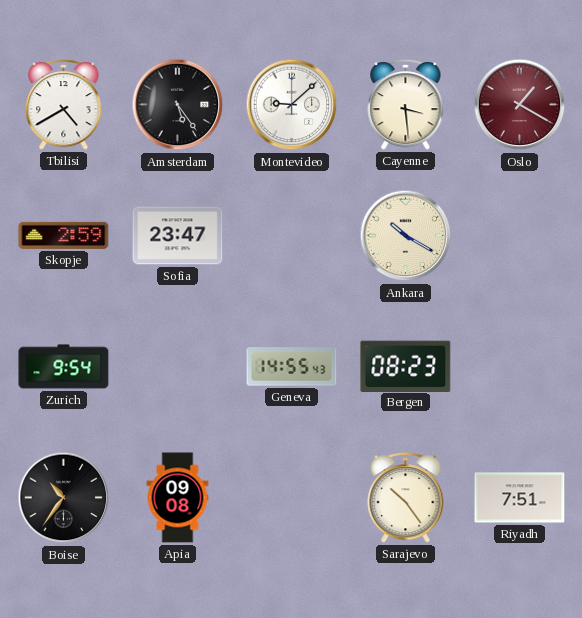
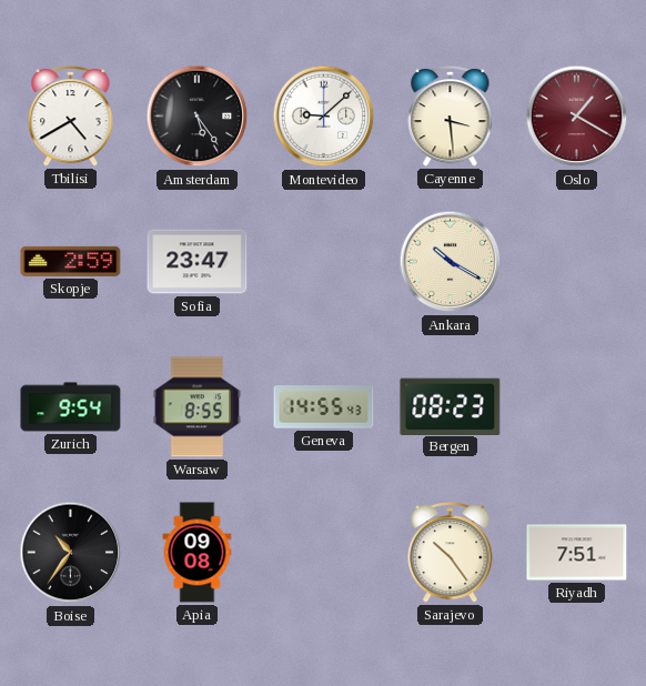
Warsaw: none -> 8:55
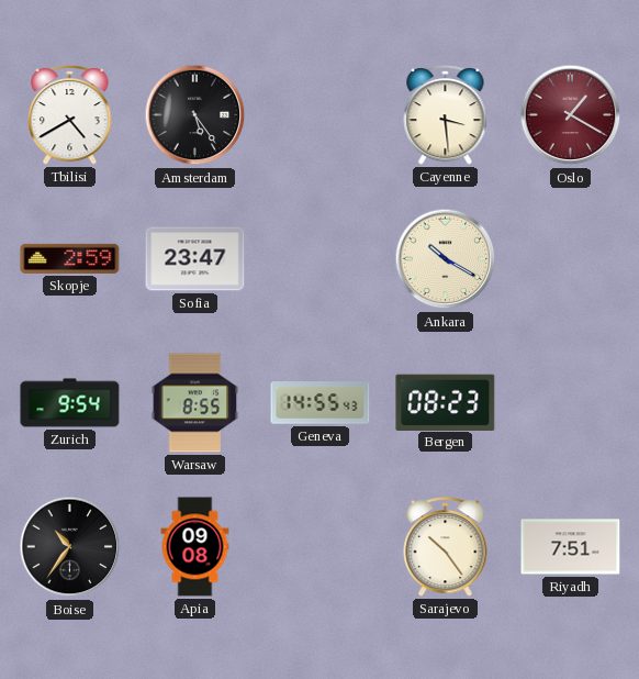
Montevideo: 9:08 -> none
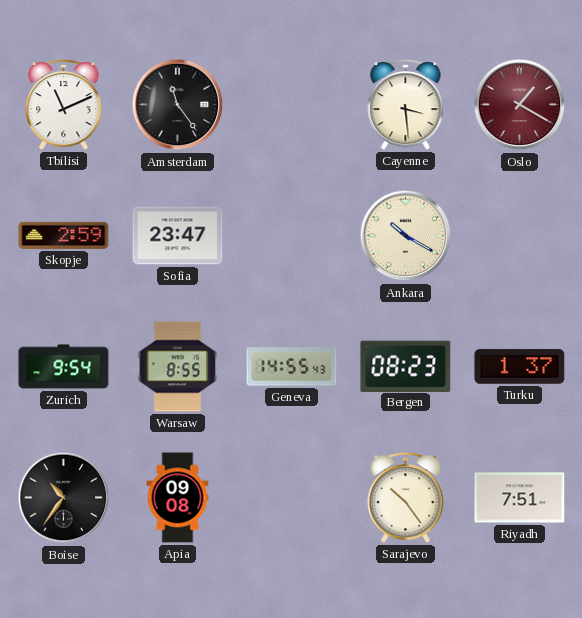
Tbilisi: 4:40 -> 11:11
Amsterdam: 5:24 -> 11:24
Turku: none -> 1:37
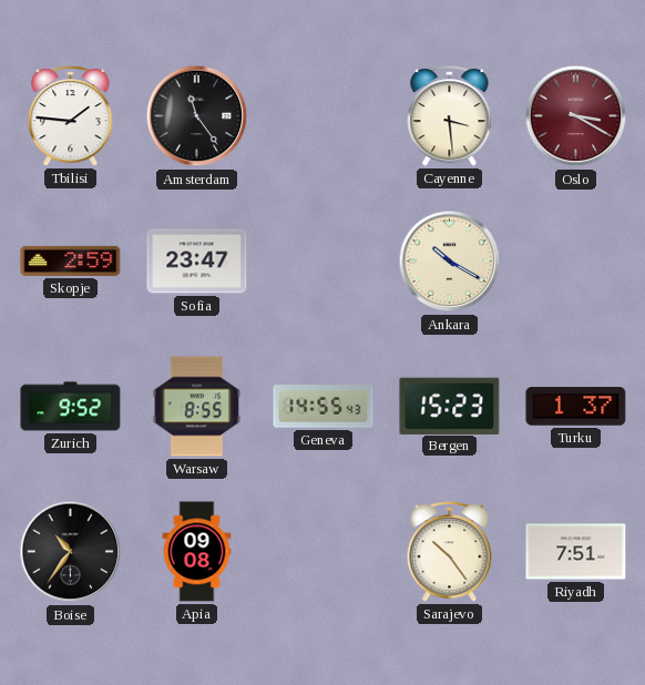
Tbilisi: 11:11 -> 1:46
Oslo: 1:20 -> 3:20
Zurich: 9:54 -> 9:52
Bergen: 08:23 -> 15:23
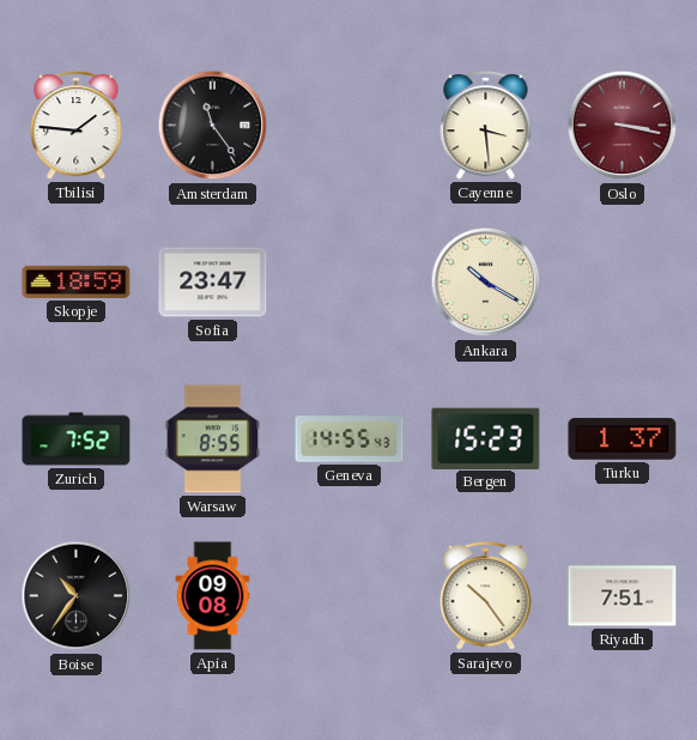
Oslo: 3:20 -> 3:17
Skopje: 2:59 -> 18:59
Zurich: 9:52 -> 7:52
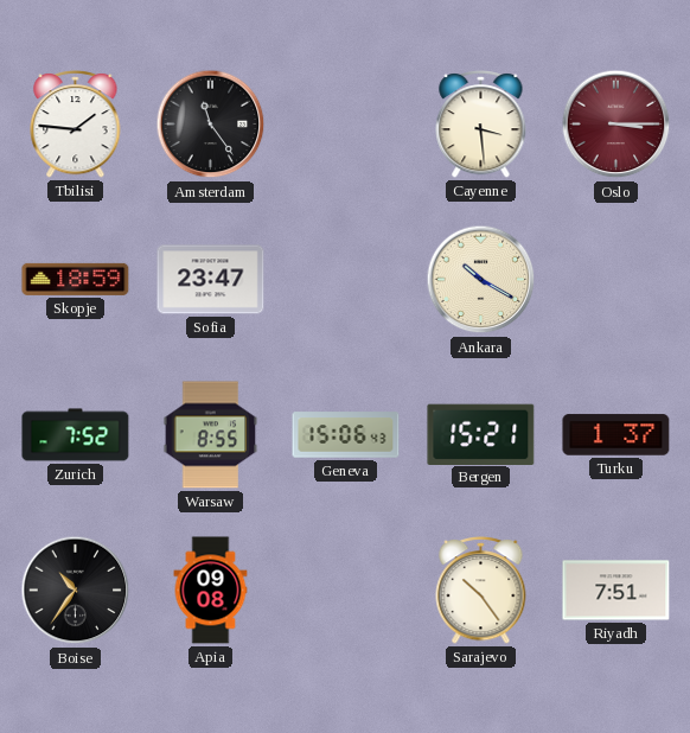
Oslo: 3:17 -> 3:15
Geneva: 14:55 -> 15:06
Bergen: 15:23 -> 15:21
